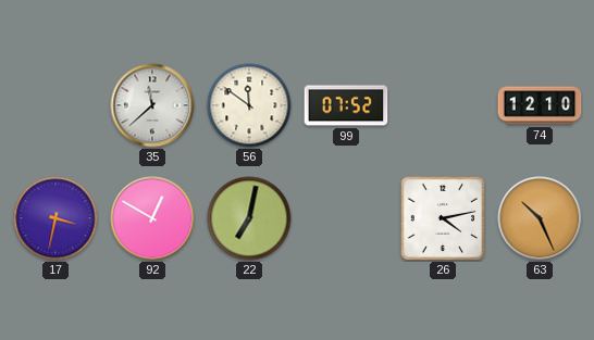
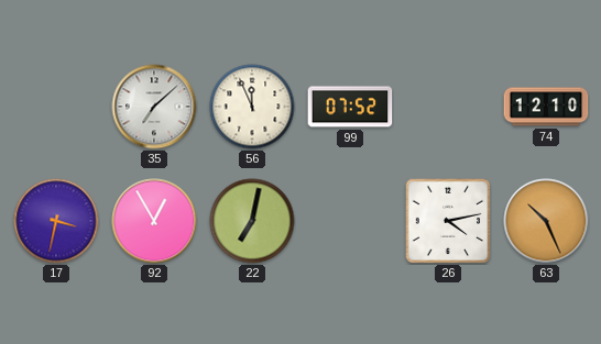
35: 11:38 -> 7:08
56: 11:51 -> 11:56
92: 12:50 -> 12:55
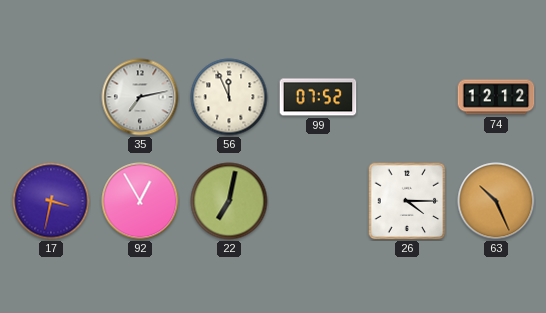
35: 7:08 -> 7:13
74: 12:10 -> 12:12
26: 4:13 -> 4:15
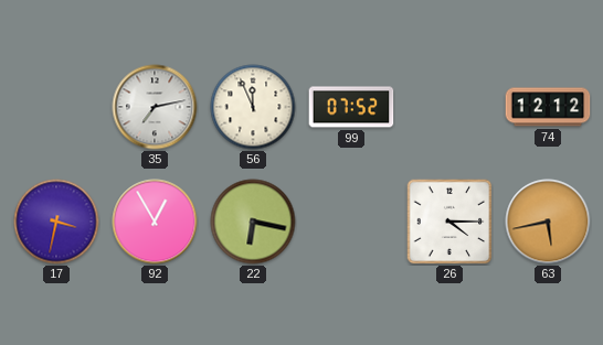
22: 7:02 -> 6:17
63: 10:26 -> 5:43
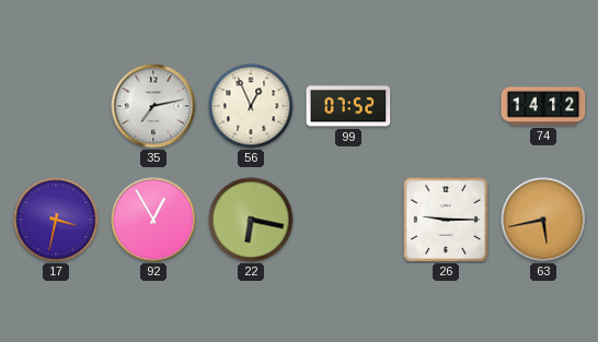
56: 11:56 -> 12:56
74: 12:12 -> 14:12
26: 4:15 -> 9:15
